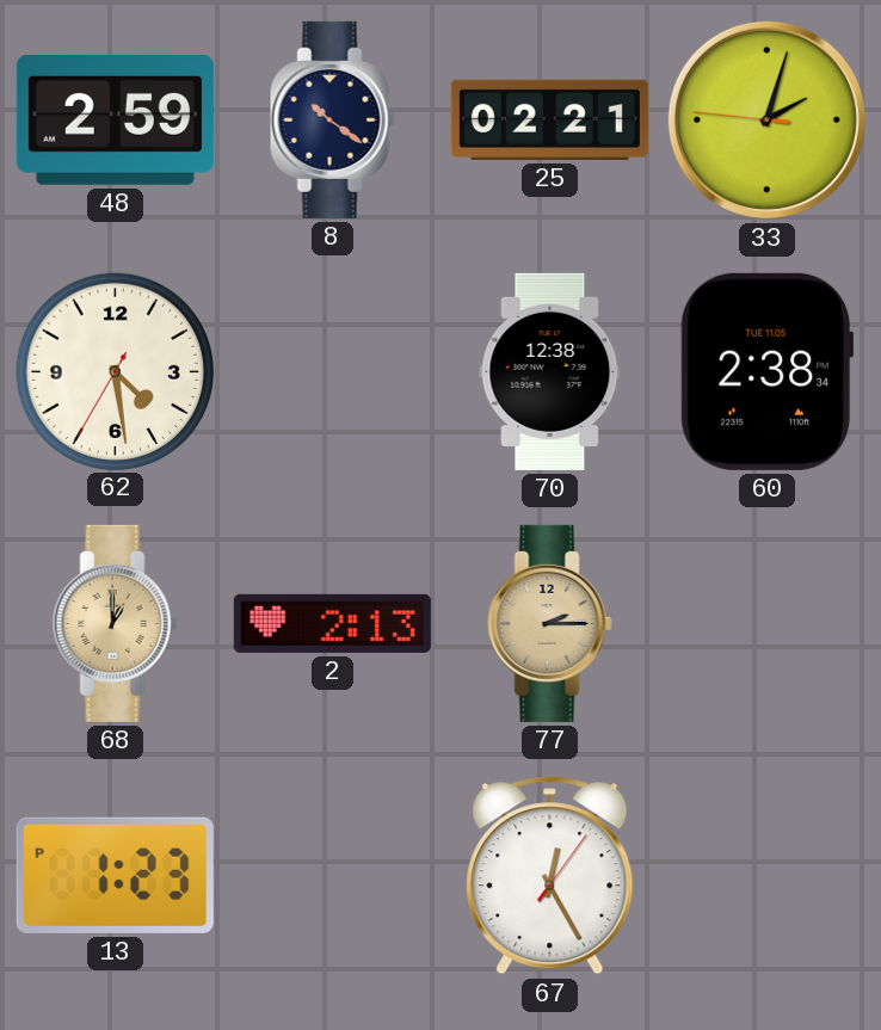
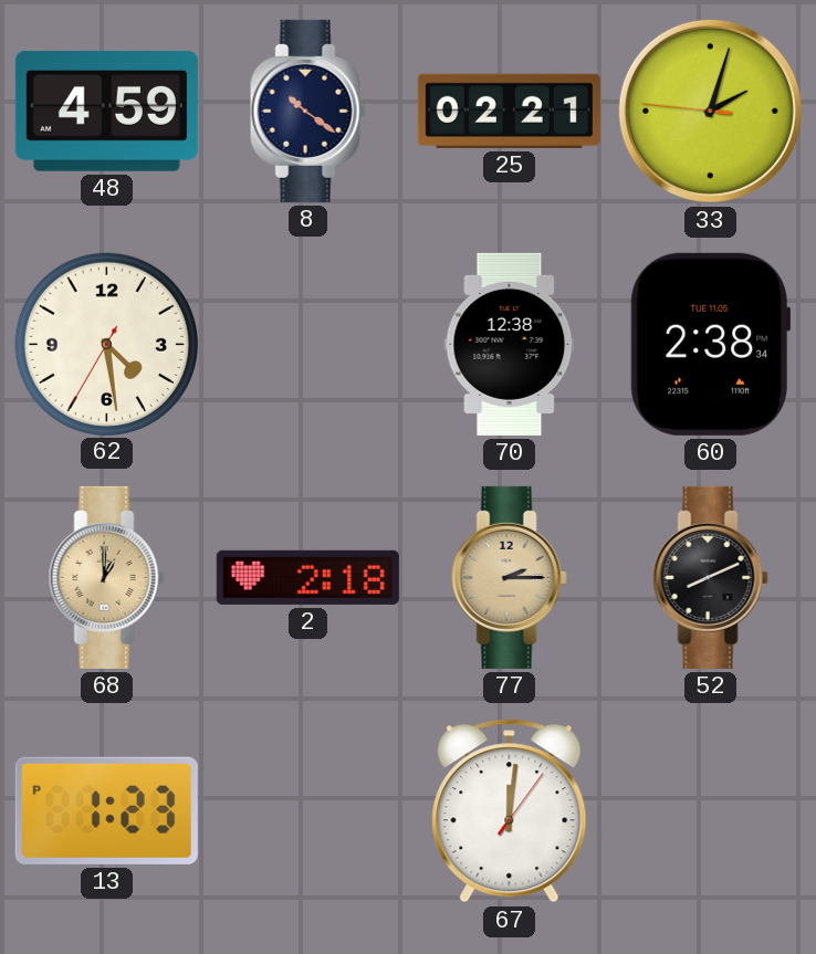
48: 2:59 -> 4:59
2: 2:13 -> 2:18
52: none -> 8:11
67: 12:25 -> 12:01
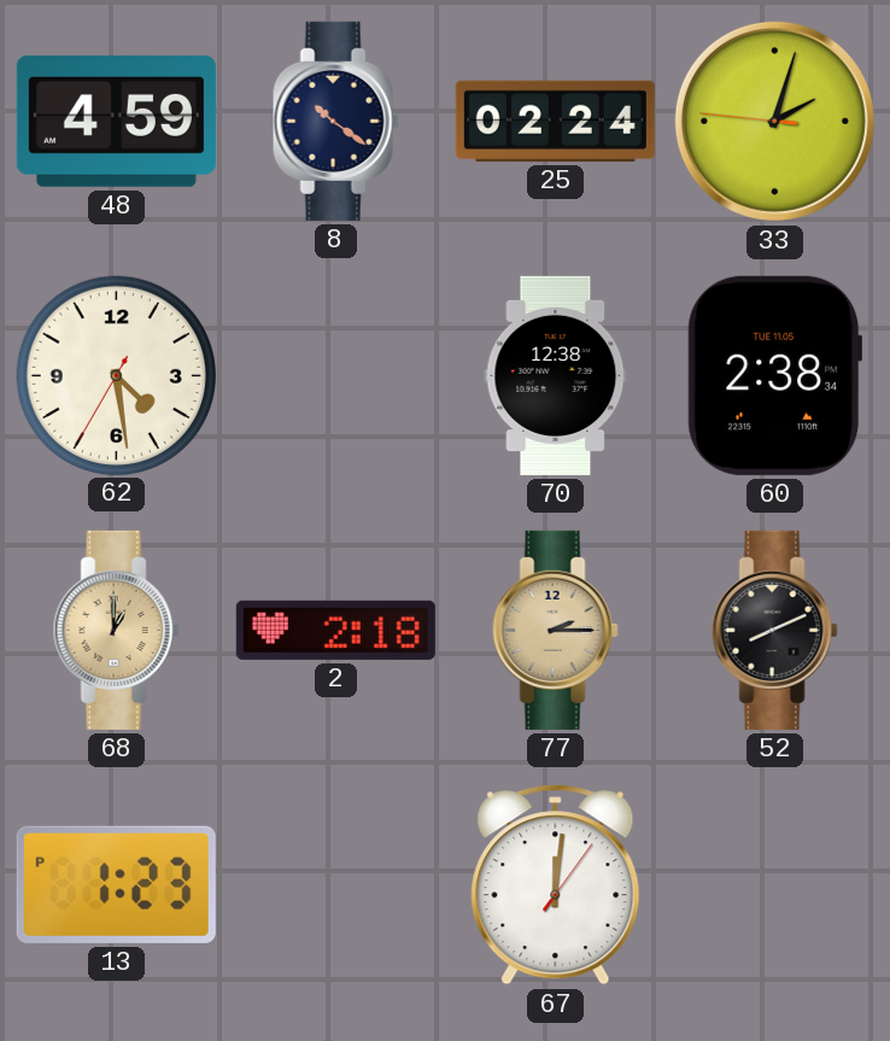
25: 02:21 -> 02:24
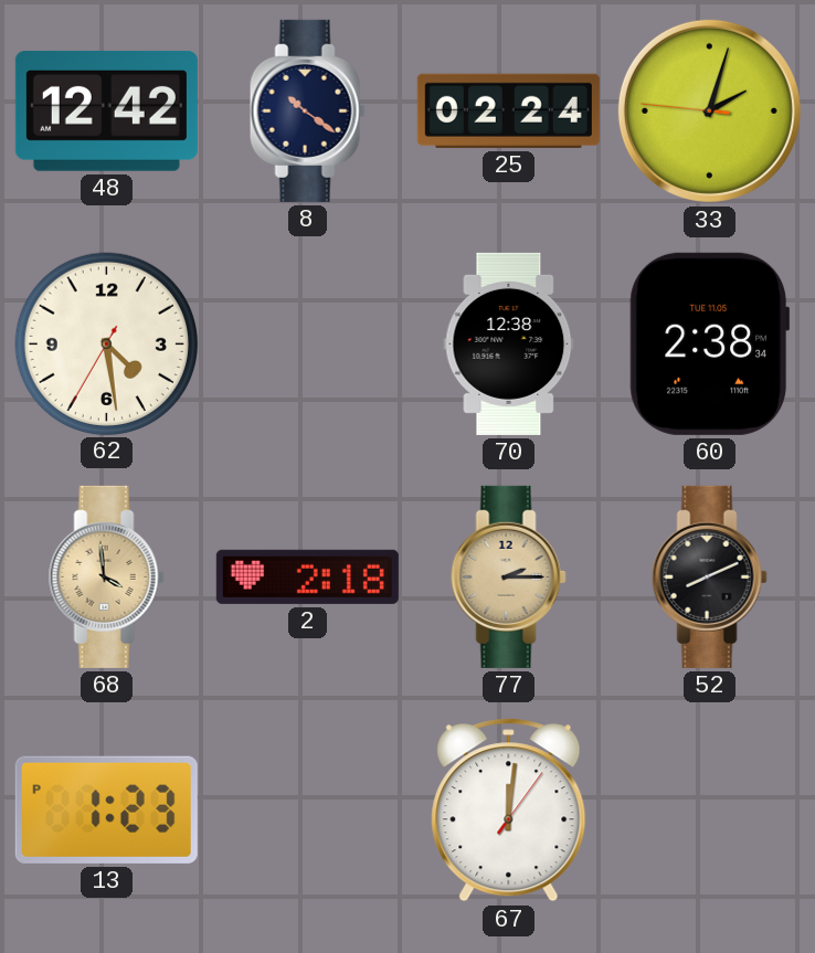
48: 4:59 -> 12:42
68: 1:00 -> 3:59
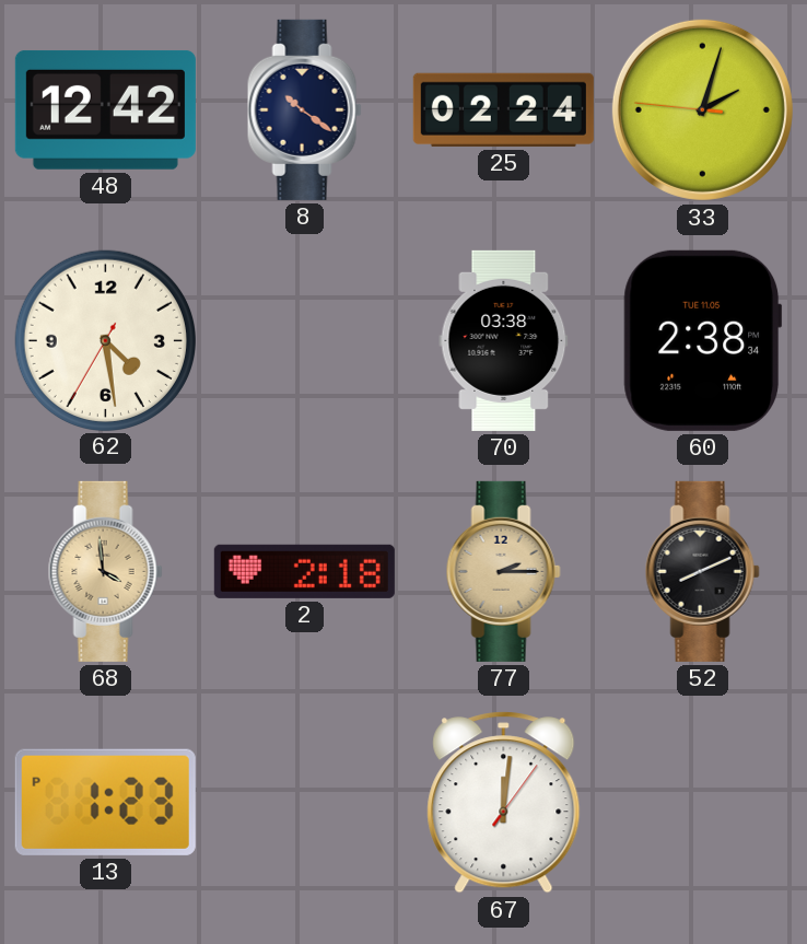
70: 12:38 -> 03:38
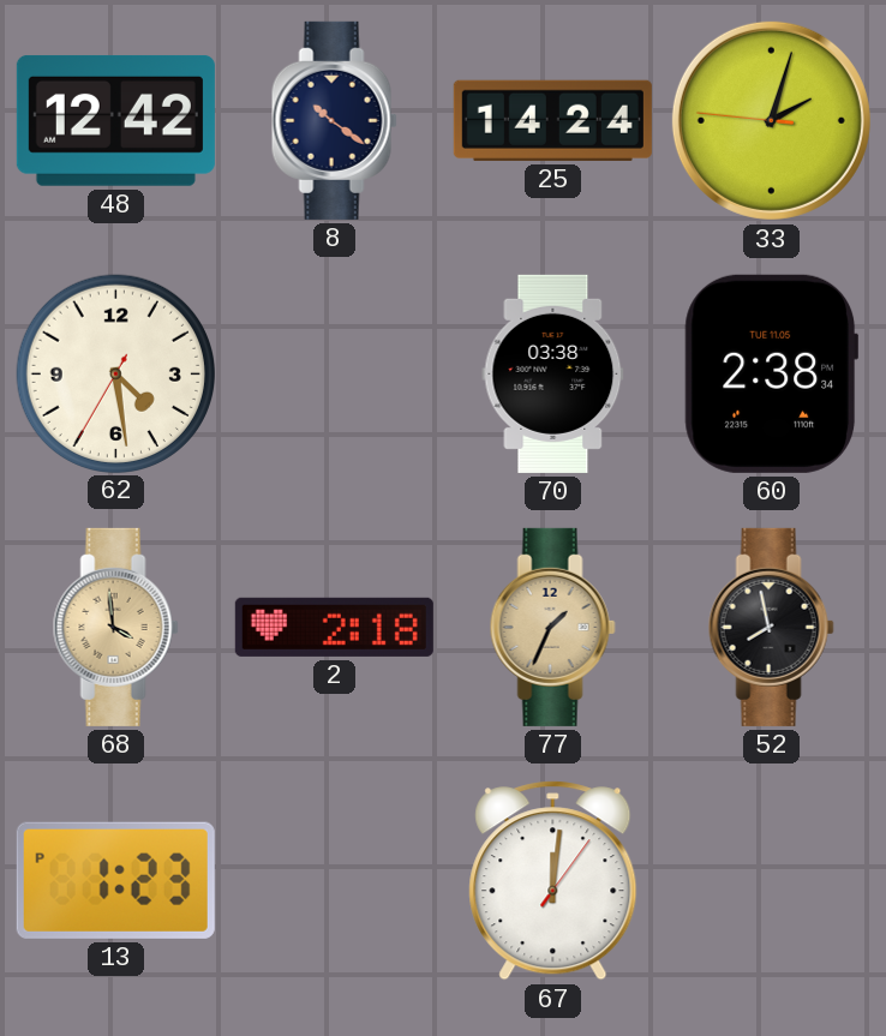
25: 02:24 -> 14:24
77: 2:15 -> 1:34
52: 8:11 -> 7:58
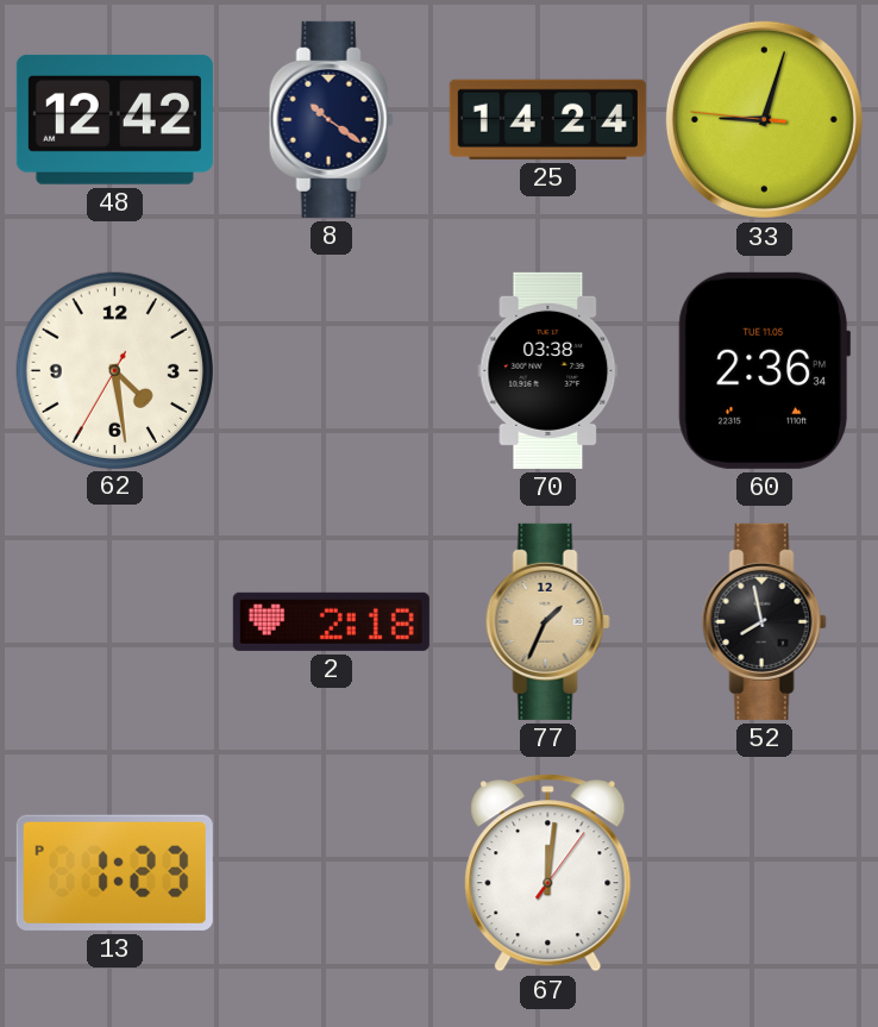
33: 2:02 -> 9:02
60: 2:38 -> 2:36
68: 3:59 -> none
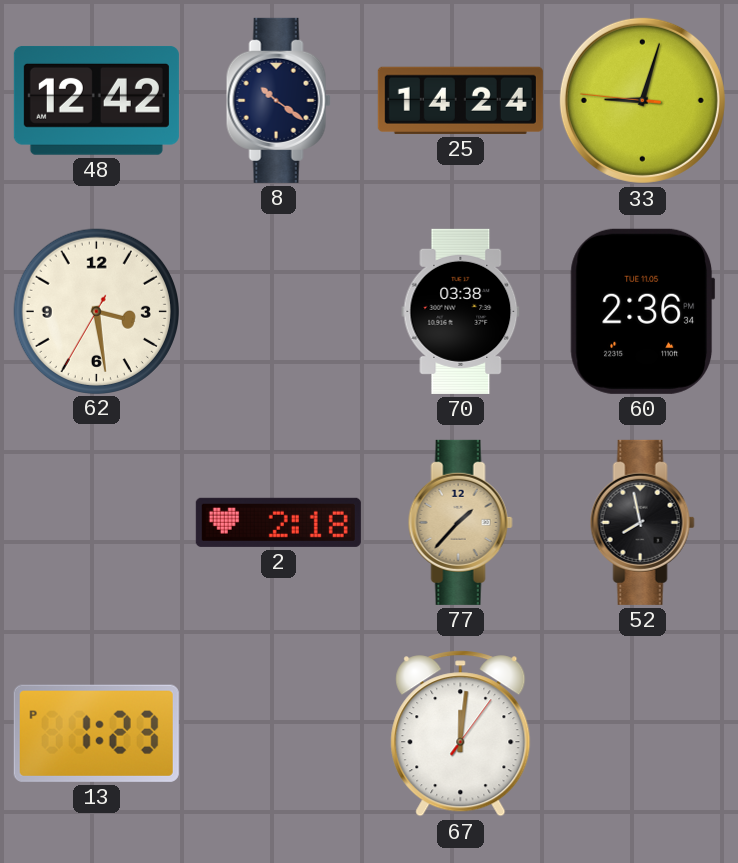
62: 4:28 -> 3:28
77: 1:34 -> 1:37
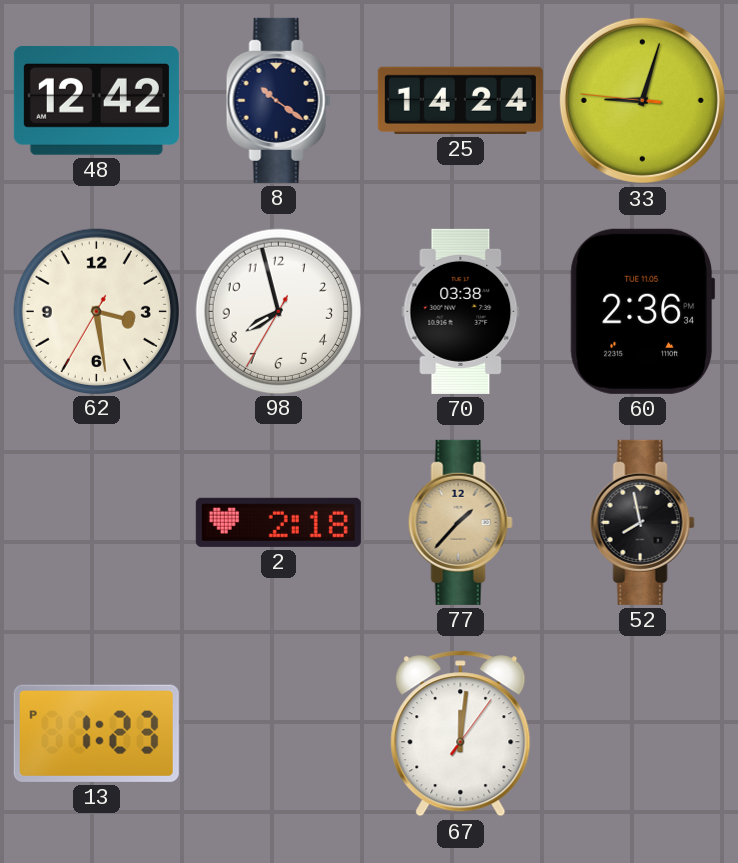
98: none -> 7:57
